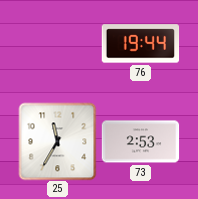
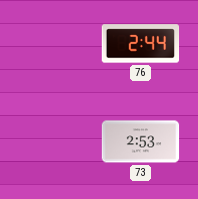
76: 19:44 -> 2:44
25: 11:35 -> none
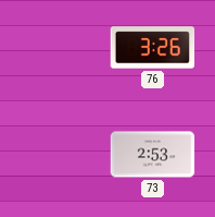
76: 2:44 -> 3:26
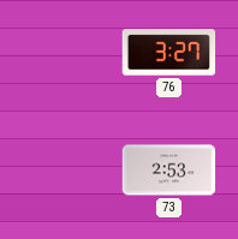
76: 3:26 -> 3:27
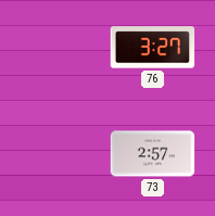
73: 2:53 -> 2:57
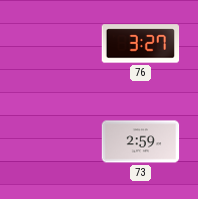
73: 2:57 -> 2:59
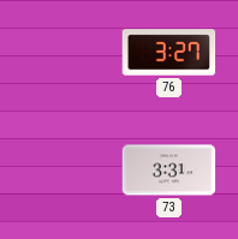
73: 2:59 -> 3:31
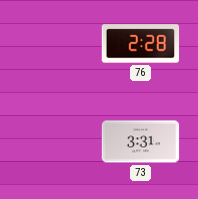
76: 3:27 -> 2:28
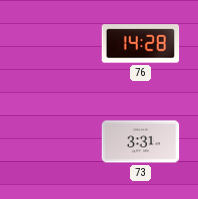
76: 2:28 -> 14:28
